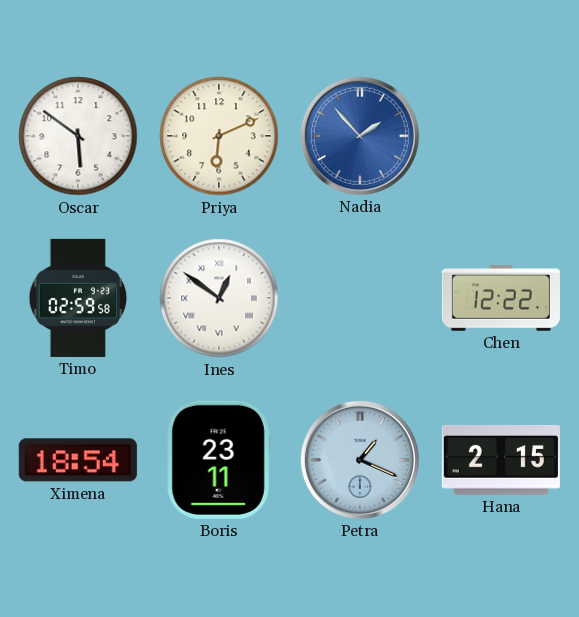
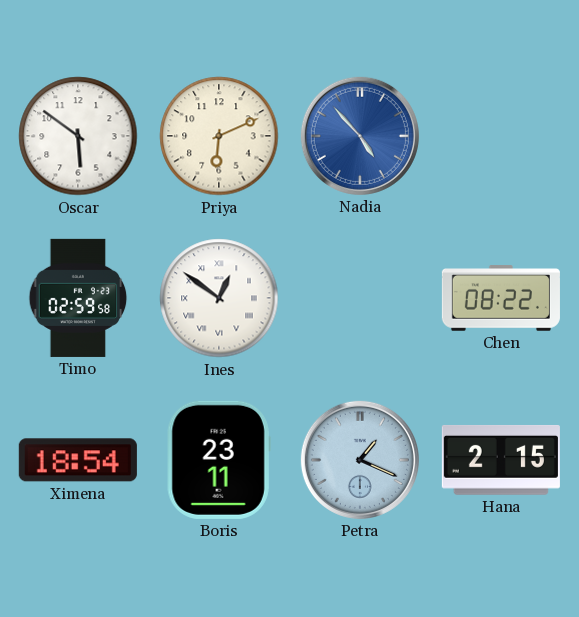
Nadia: 1:53 -> 4:53
Chen: 12:22 -> 08:22
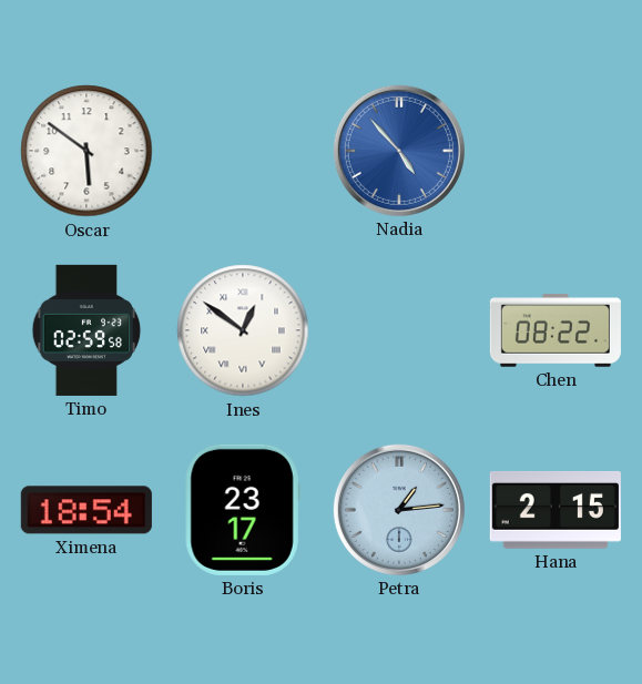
Priya: 6:11 -> none
Boris: 23:11 -> 23:17
Petra: 1:19 -> 1:14
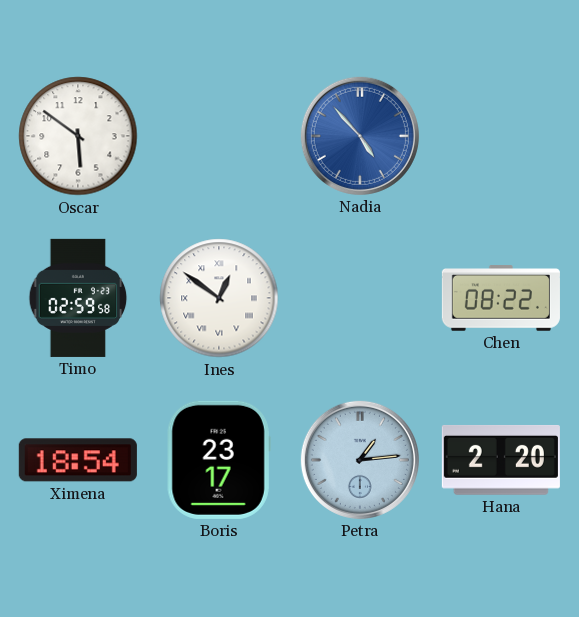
Hana: 2:15 -> 2:20
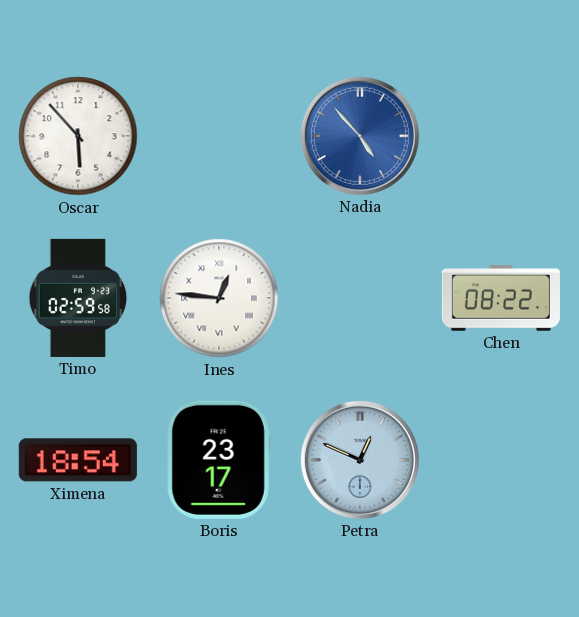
Oscar: 5:51 -> 5:53
Ines: 12:51 -> 12:46
Petra: 1:14 -> 12:49
Hana: 2:20 -> none
